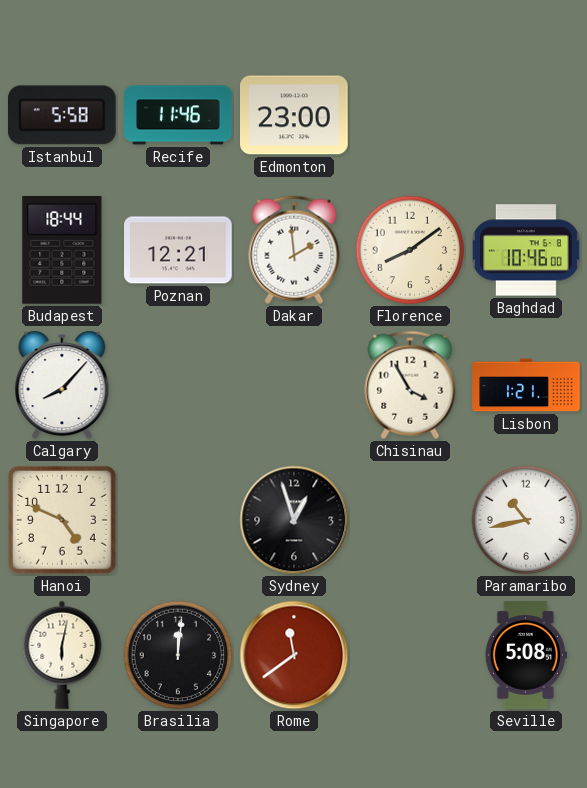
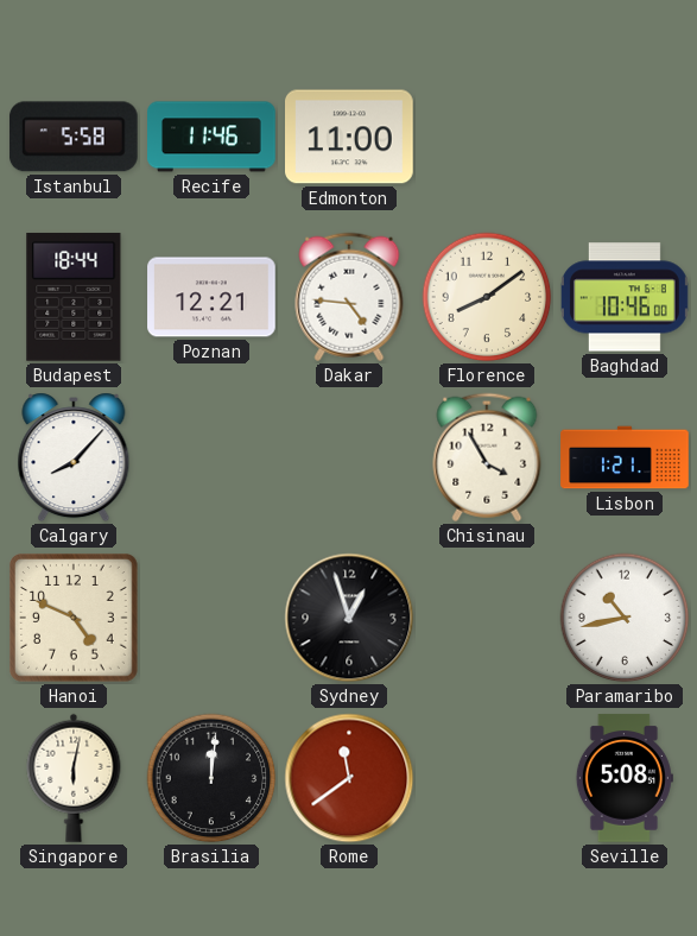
Edmonton: 23:00 -> 11:00
Dakar: 1:59 -> 4:46
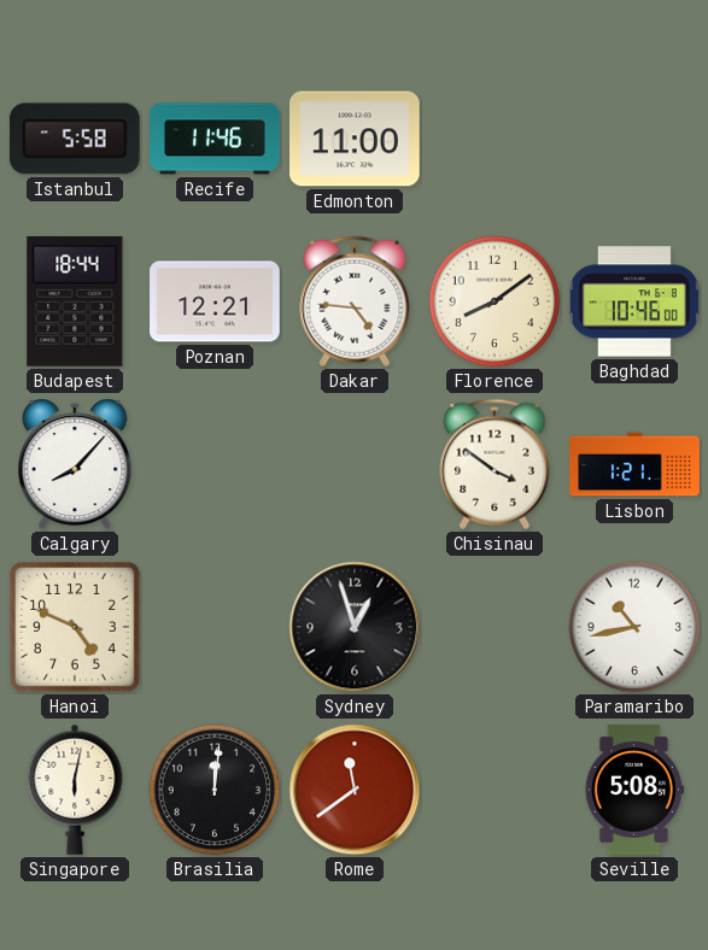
Chisinau: 3:55 -> 3:51
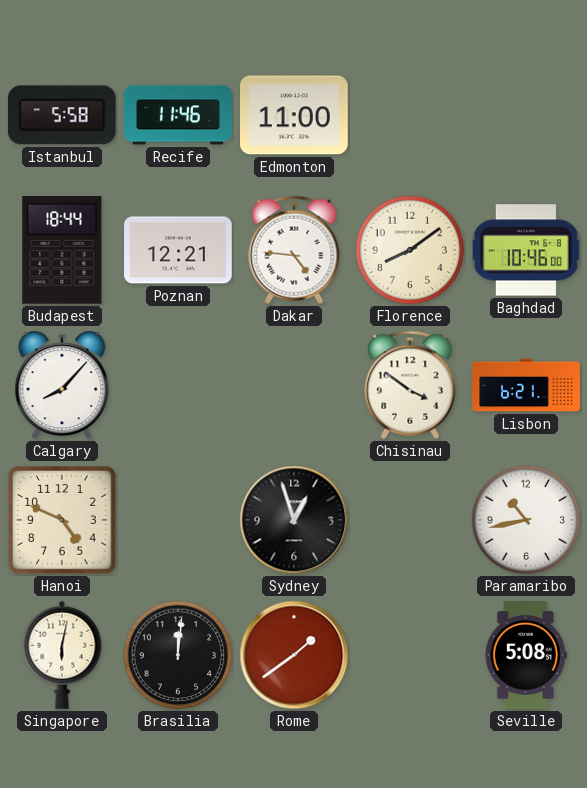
Lisbon: 1:21 -> 6:21
Rome: 11:39 -> 1:39
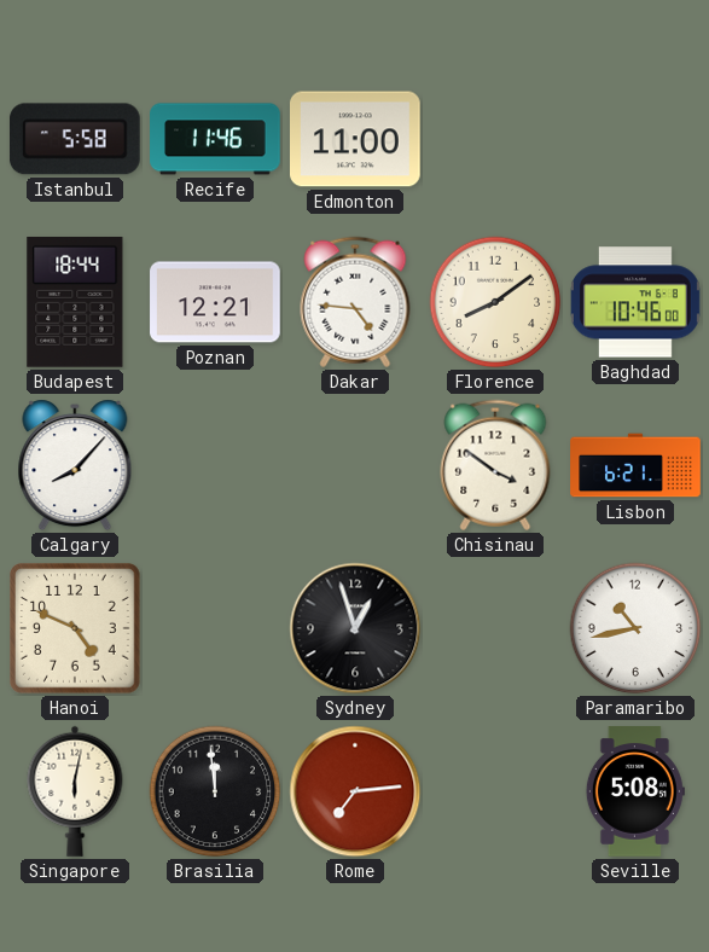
Brasilia: 12:01 -> 11:59
Rome: 1:39 -> 7:14
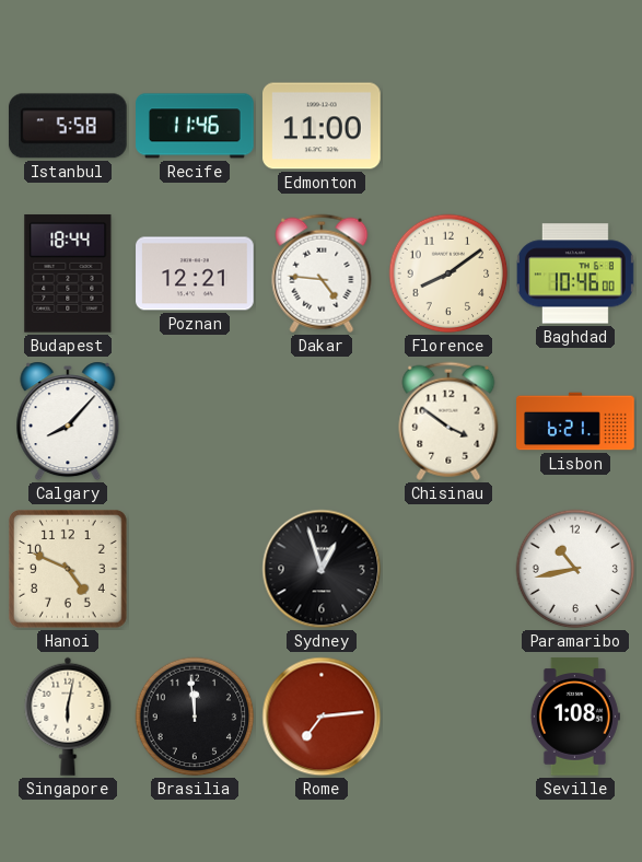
Seville: 5:08 -> 1:08
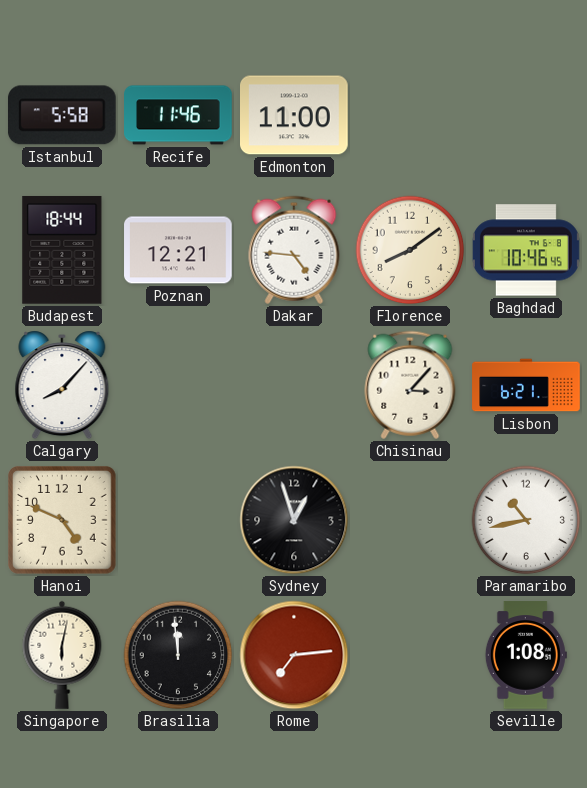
Baghdad: 10:46:00 -> 10:46:45
Chisinau: 3:51 -> 3:07
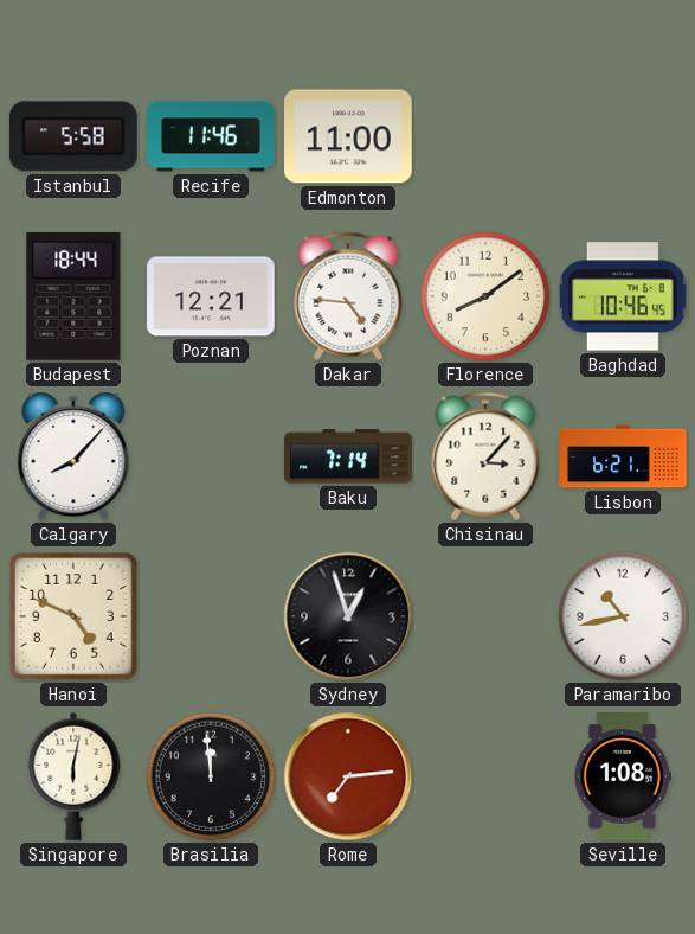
Baku: none -> 7:14
